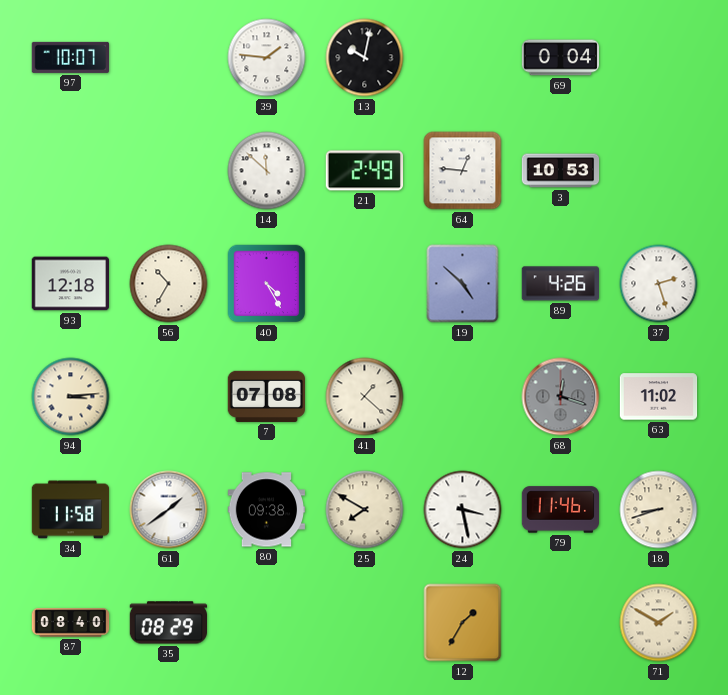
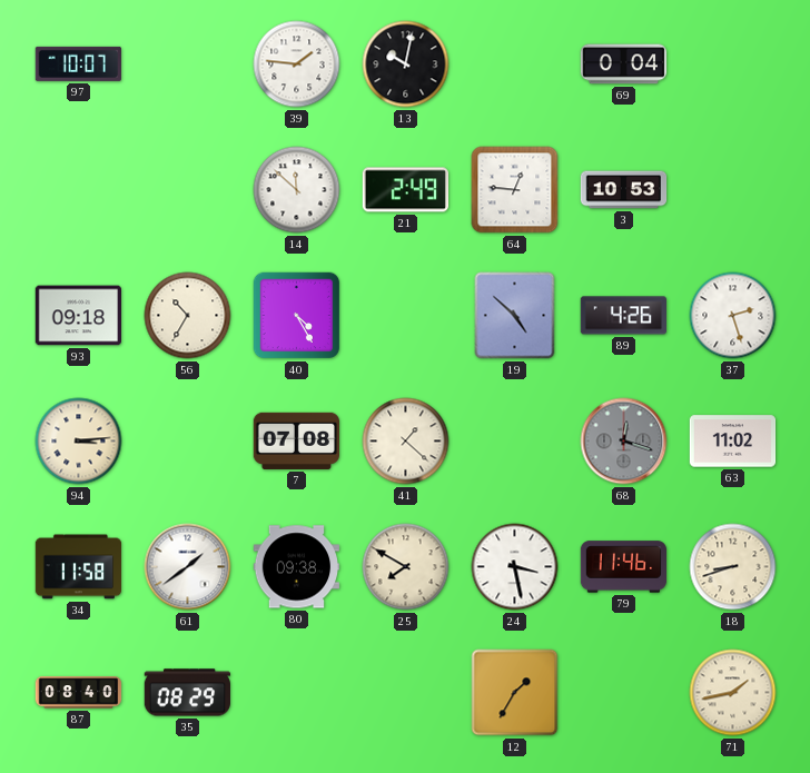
93: 12:18 -> 09:18
71: 1:50 -> 1:43
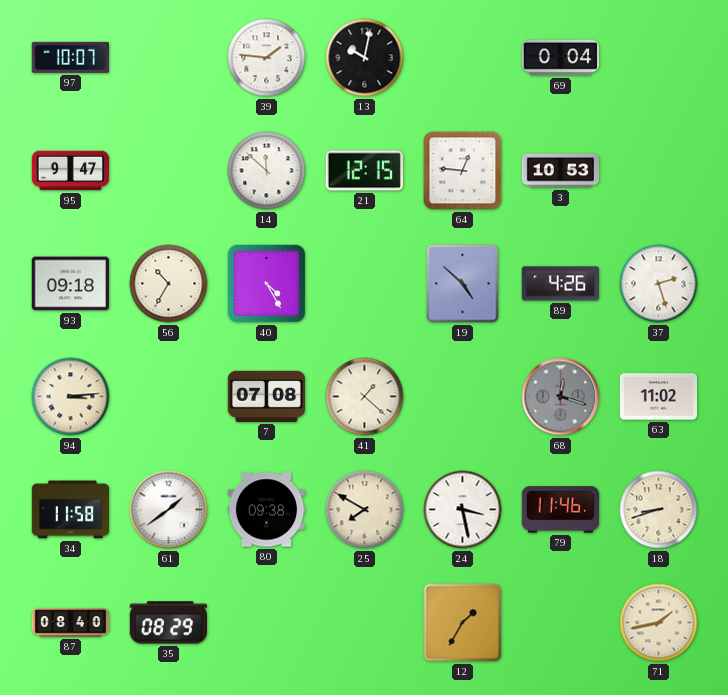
95: none -> 9:47
21: 2:49 -> 12:15
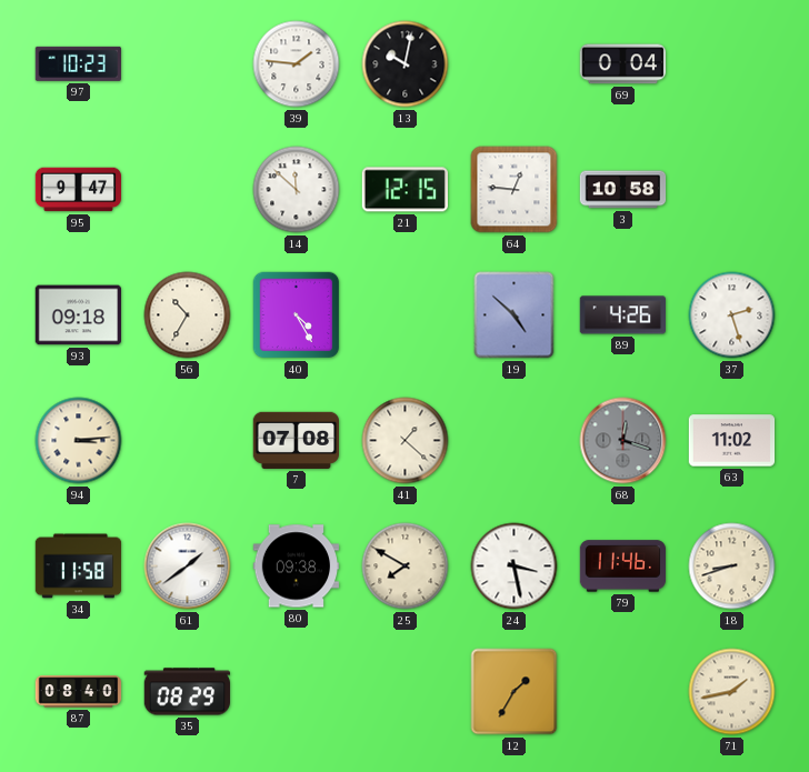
97: 10:07 -> 10:23
3: 10:53 -> 10:58
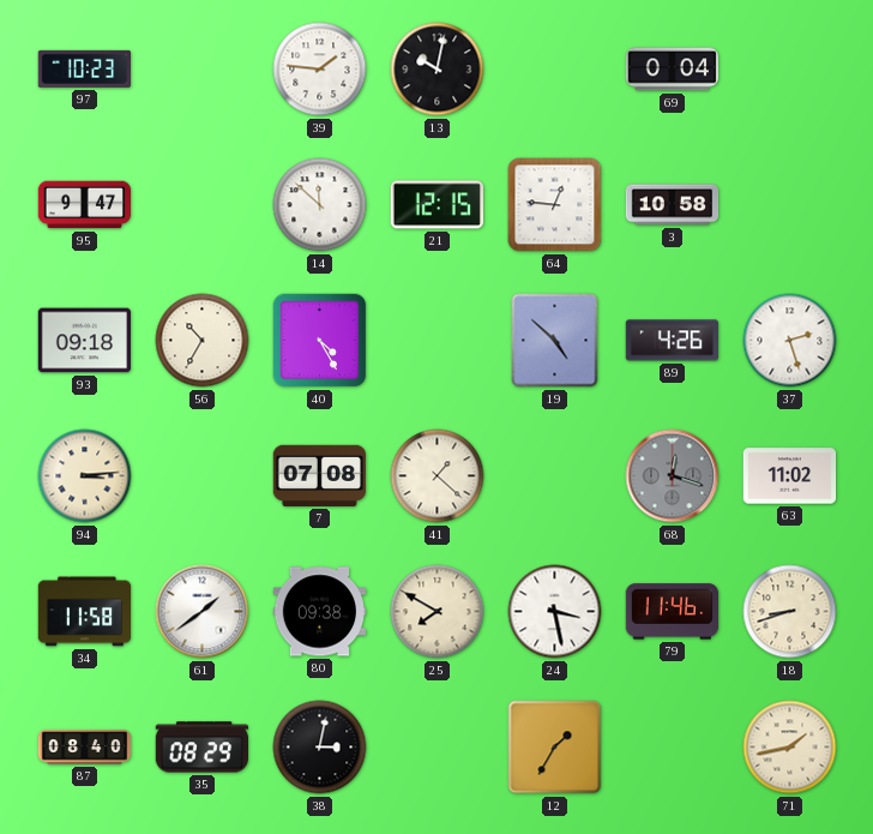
38: none -> 3:02
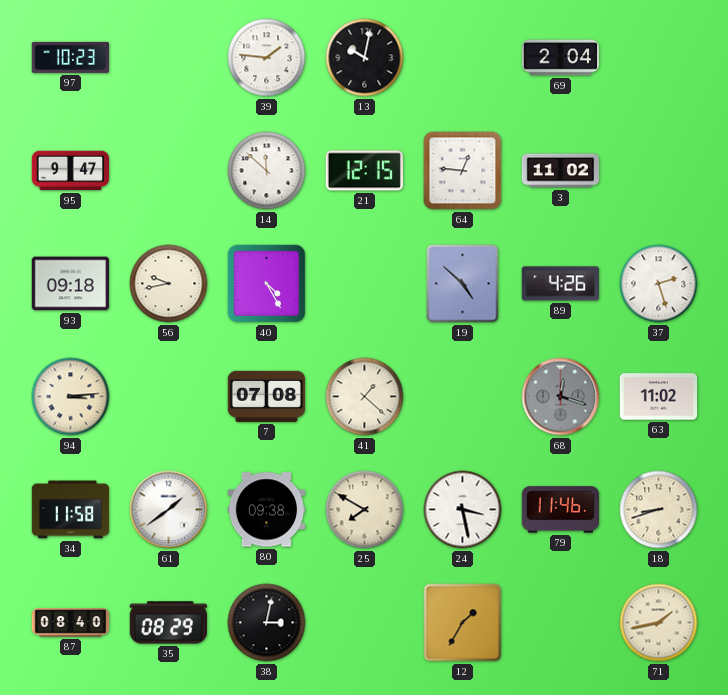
69: 0:04 -> 2:04
3: 10:58 -> 11:02
56: 10:35 -> 9:43
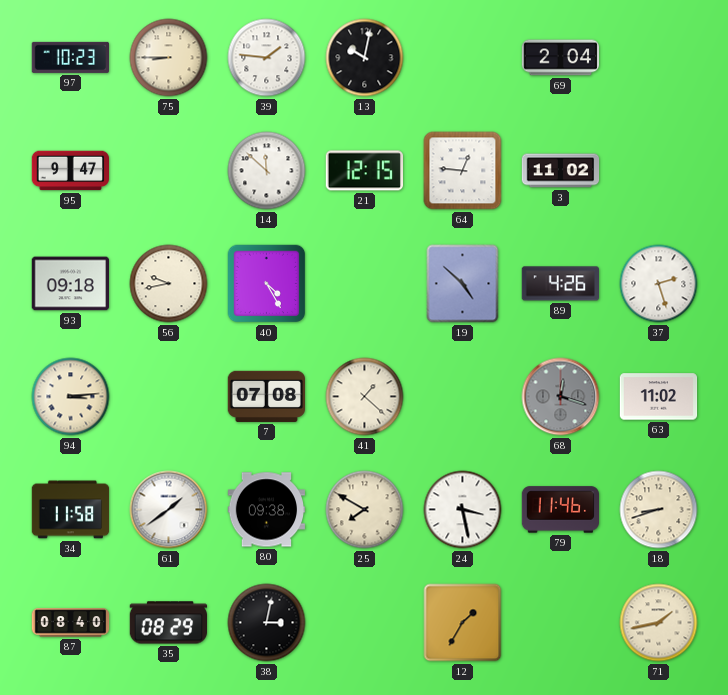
75: none -> 8:45
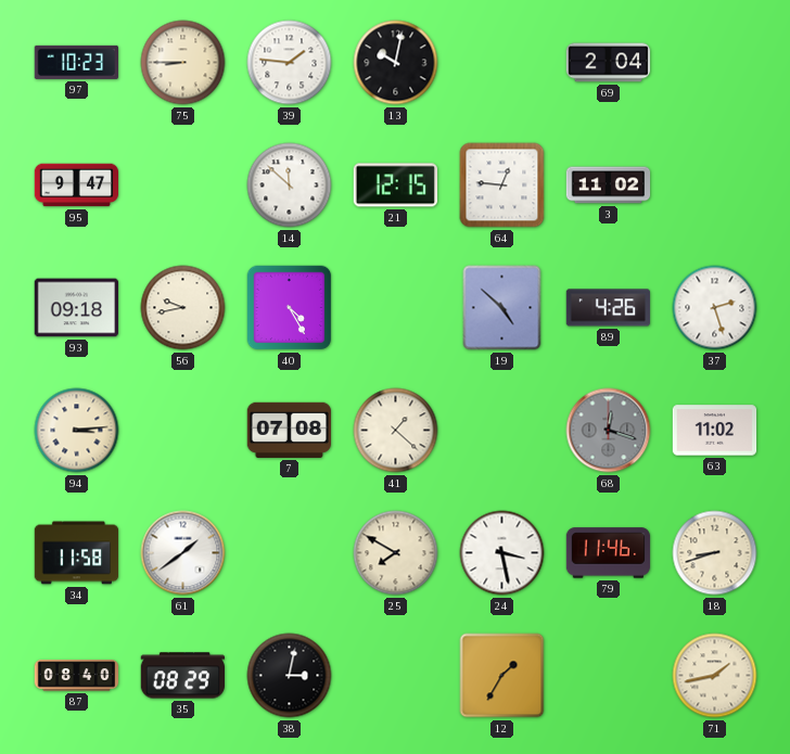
80: 09:38 -> none
